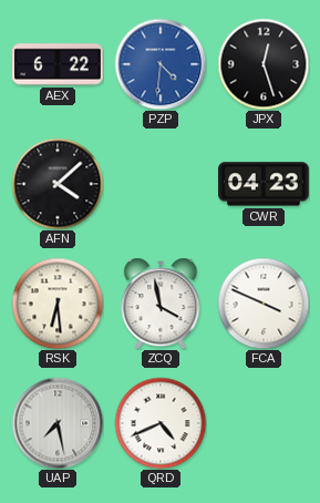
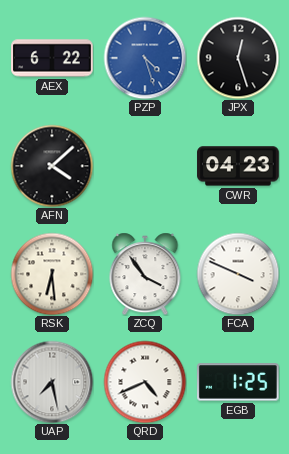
PZP: 4:31 -> 4:27
ZCQ: 3:58 -> 3:54
EGB: none -> 1:25
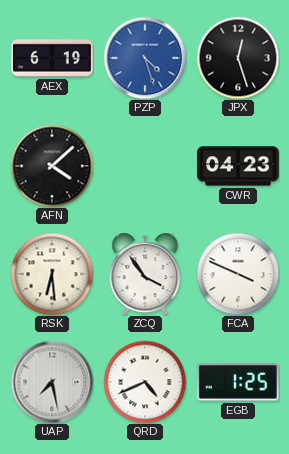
AEX: 6:22 -> 6:19
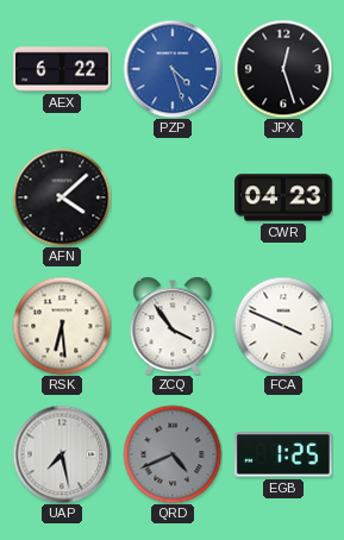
AEX: 6:19 -> 6:22
QRD dial: white -> grey
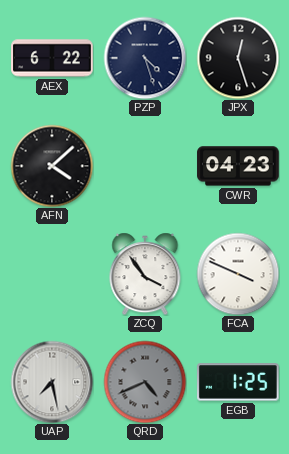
PZP dial: blue -> navy
RSK: 6:29 -> none
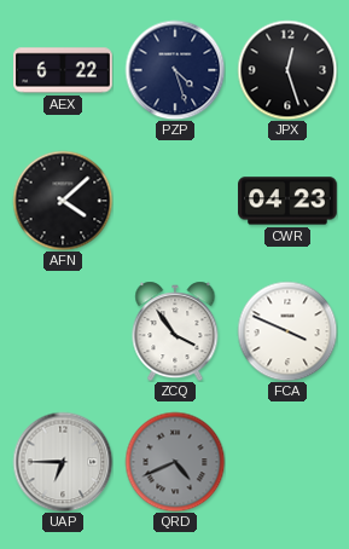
UAP: 7:28 -> 6:45
EGB: 1:25 -> none
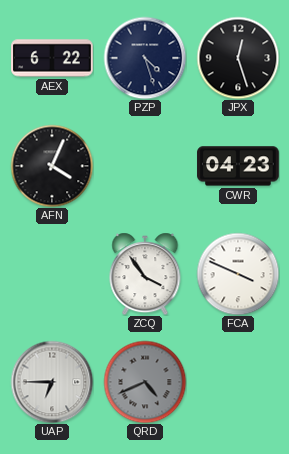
AFN: 4:08 -> 4:04
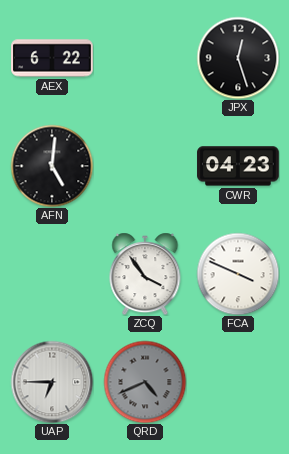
PZP: 4:27 -> none
AFN: 4:04 -> 5:01
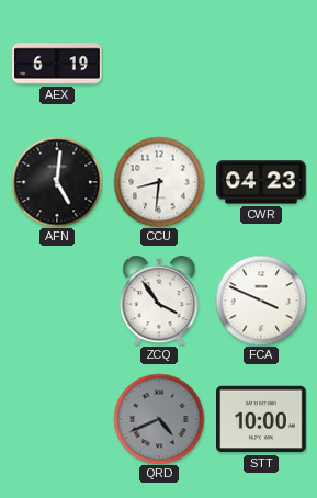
AEX: 6:22 -> 6:19
JPX: 12:27 -> none
CCU: none -> 8:31
UAP: 6:45 -> none
STT: none -> 10:00
